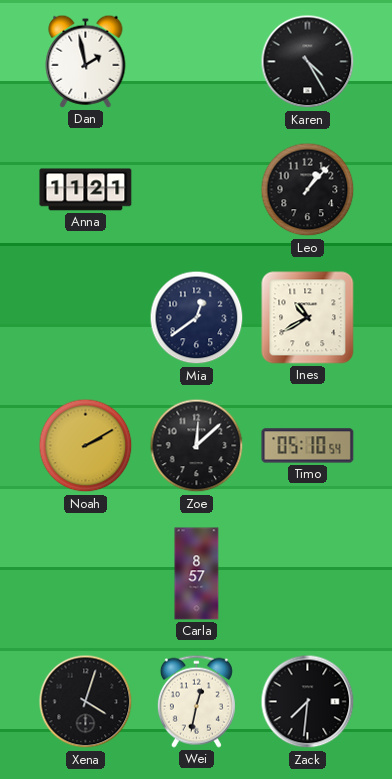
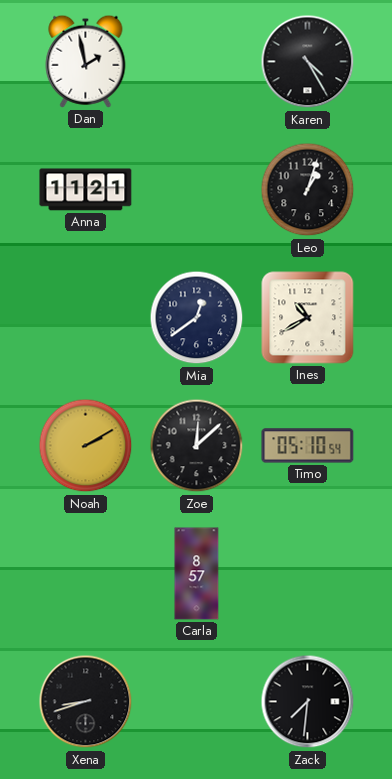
Leo: 1:07 -> 1:03
Xena: 4:03 -> 8:42
Wei: 12:32 -> none
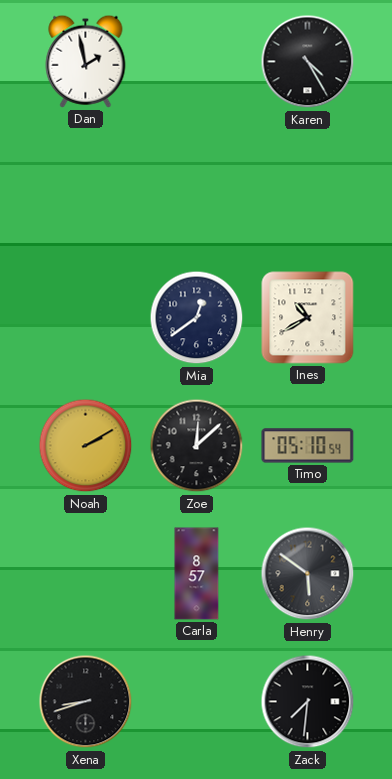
Anna: 11:21 -> none
Leo: 1:03 -> none
Henry: none -> 5:51
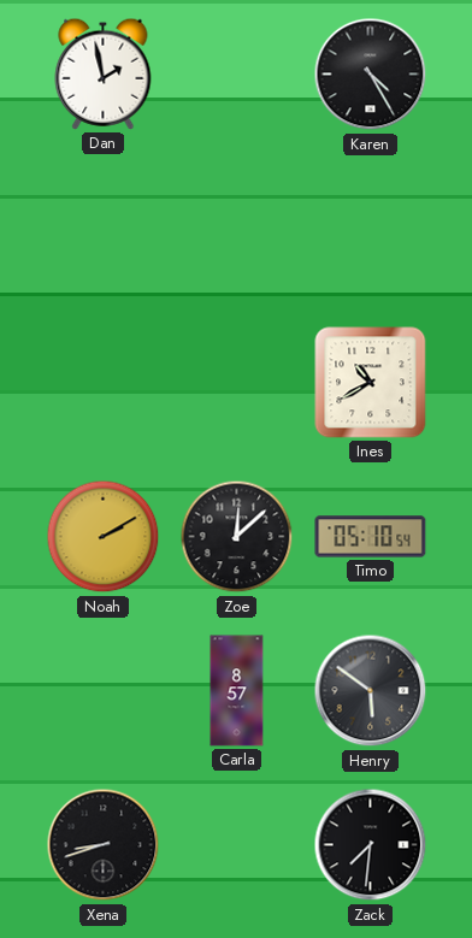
Mia: 12:39 -> none
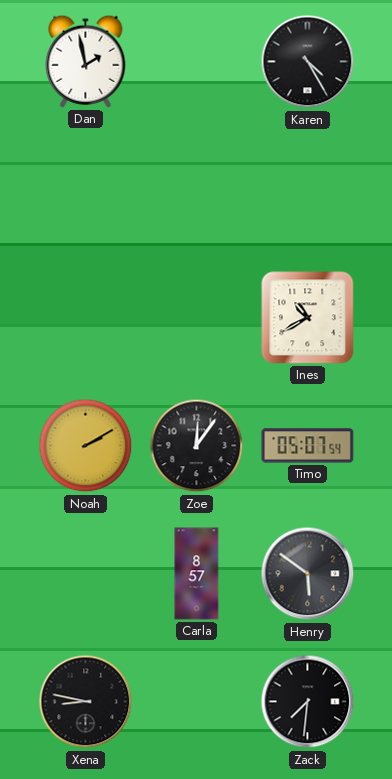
Zoe: 12:08 -> 12:06
Timo: 05:10 -> 05:07
Xena: 8:42 -> 8:47
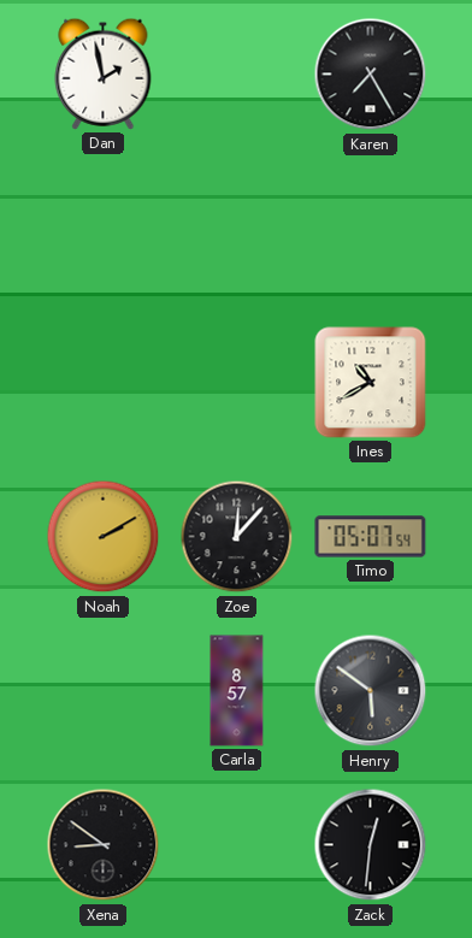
Karen: 4:25 -> 7:25
Zoe: 12:06 -> 12:07
Xena: 8:47 -> 8:51
Zack: 7:31 -> 12:31
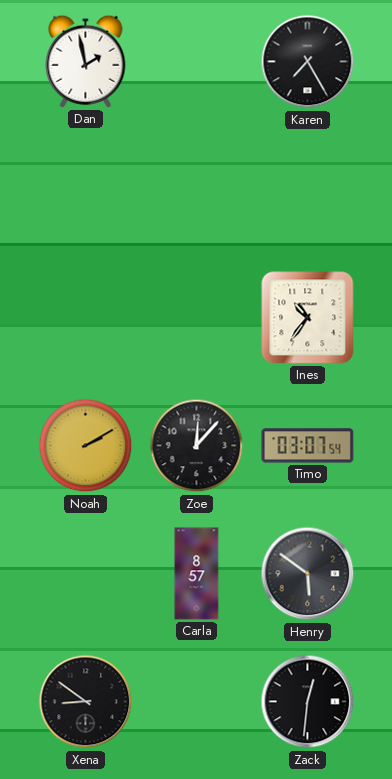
Ines: 10:40 -> 10:36
Timo: 05:07 -> 03:07
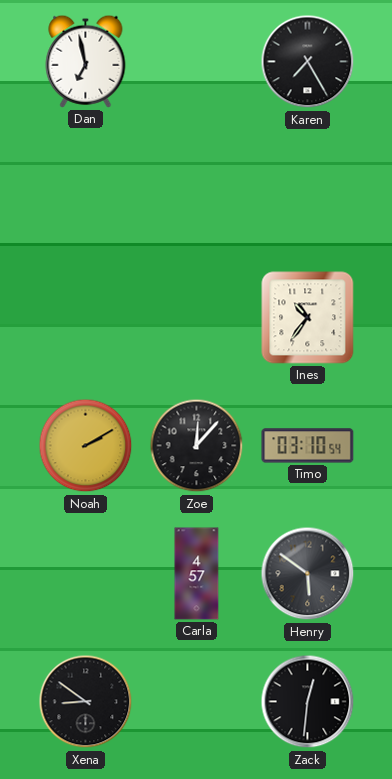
Dan: 1:58 -> 6:58
Timo: 03:07 -> 03:10
Carla: 8:57 -> 4:57
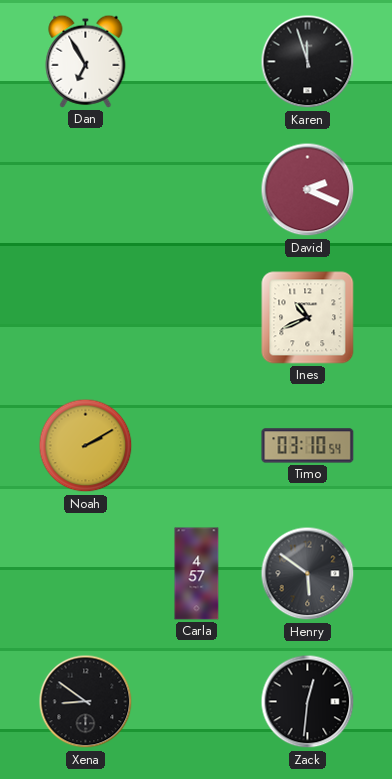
Dan: 6:58 -> 6:55
Karen: 7:25 -> 11:57
David: none -> 2:19
Ines: 10:36 -> 10:41
Zoe: 12:07 -> none
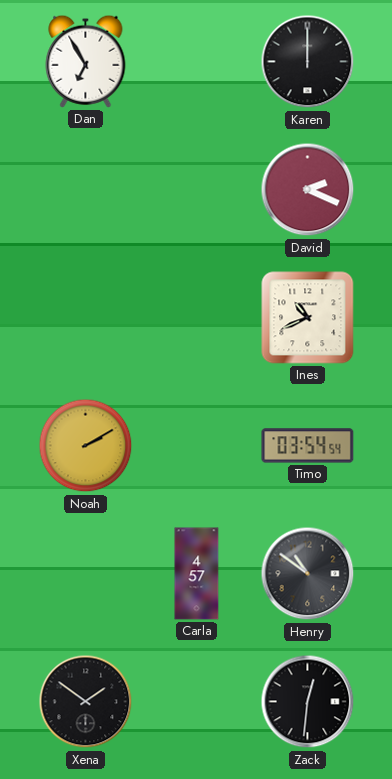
Karen: 11:57 -> 12:00
Timo: 03:10 -> 03:54
Henry: 5:51 -> 10:51
Xena: 8:51 -> 1:51
